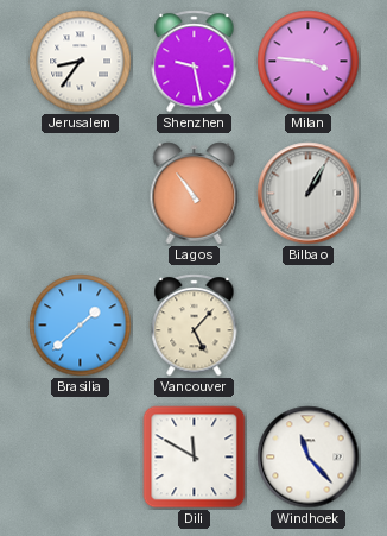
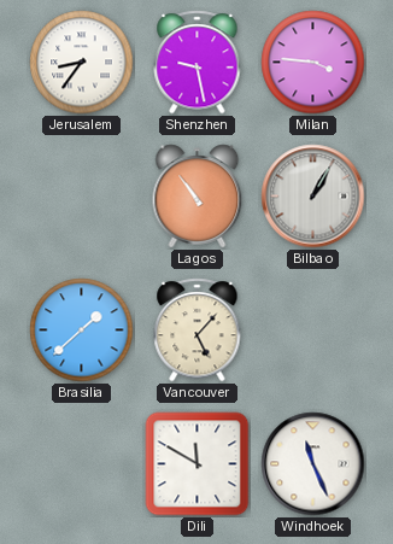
Windhoek: 11:23 -> 11:26
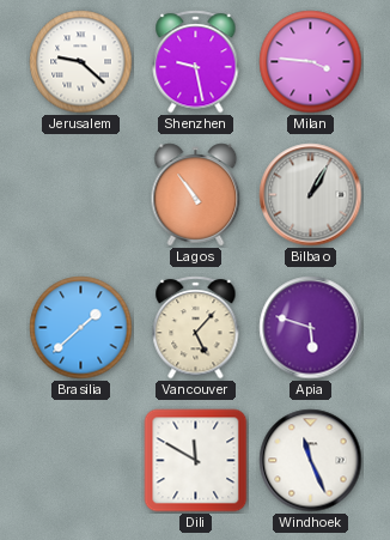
Jerusalem: 8:36 -> 9:22
Apia: none -> 5:48
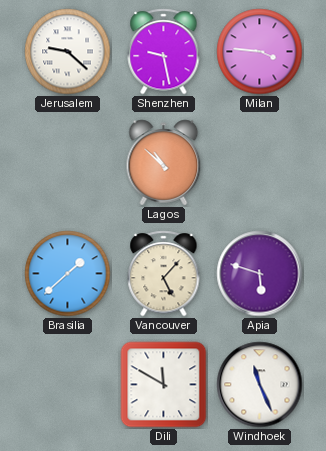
Lagos: 10:54 -> 10:52
Bilbao: 1:05 -> none
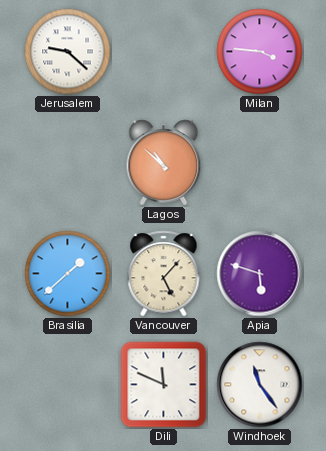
Shenzhen: 9:28 -> none
Dili: 11:50 -> 11:49
Windhoek: 11:26 -> 11:24
